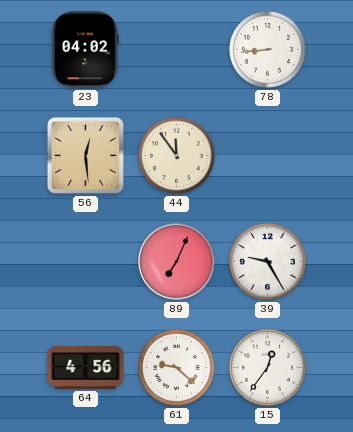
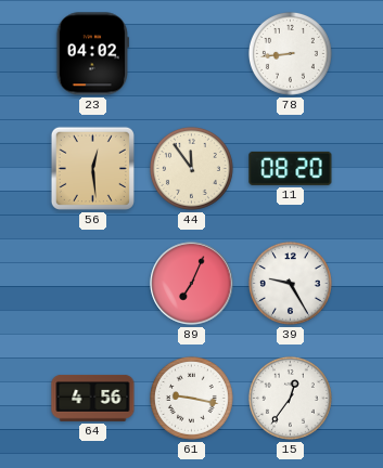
11: none -> 08:20
61: 9:22 -> 9:17
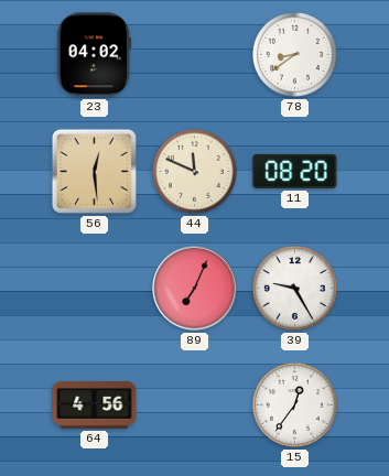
78: 8:44 -> 8:39
44: 11:54 -> 11:49
61: 9:17 -> none
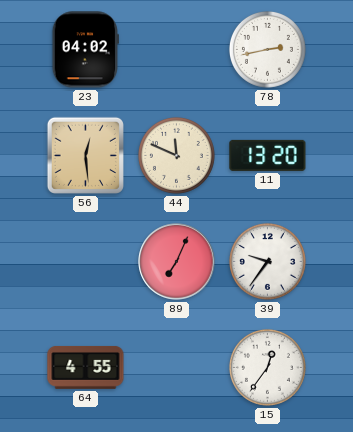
78: 8:39 -> 2:43
11: 08:20 -> 13:20
39: 9:25 -> 9:36
64: 4:56 -> 4:55
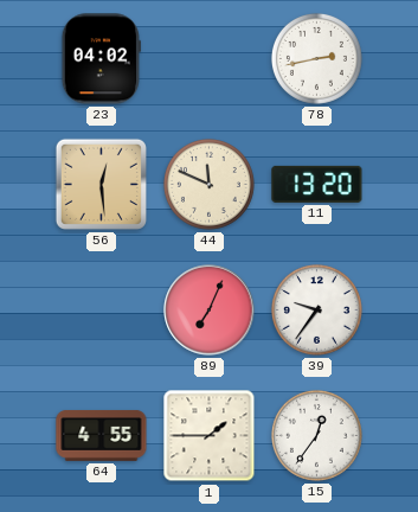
1: none -> 1:45
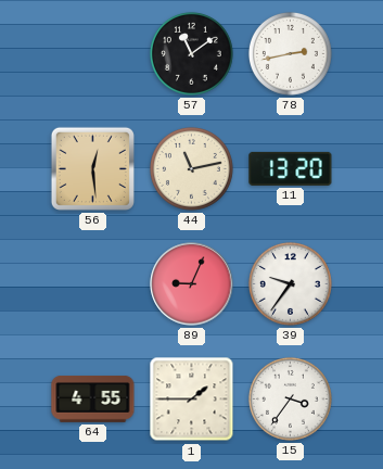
23: 04:02 -> none
57: none -> 11:09
44: 11:49 -> 11:13
89: 7:04 -> 9:04
15: 12:36 -> 3:36
